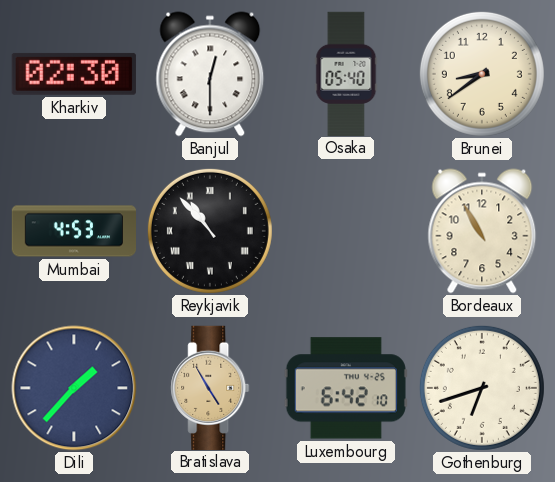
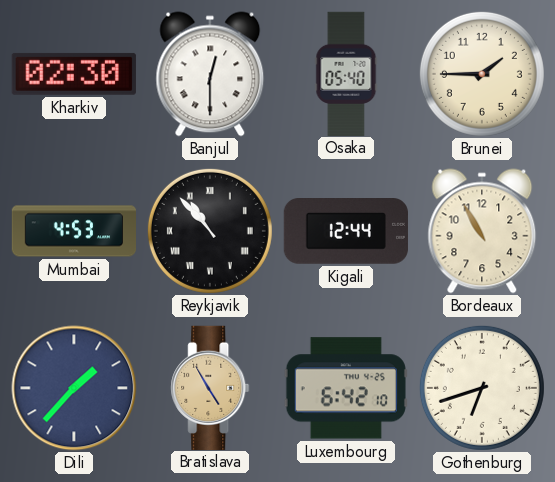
Brunei: 8:39 -> 1:45
Kigali: none -> 12:44
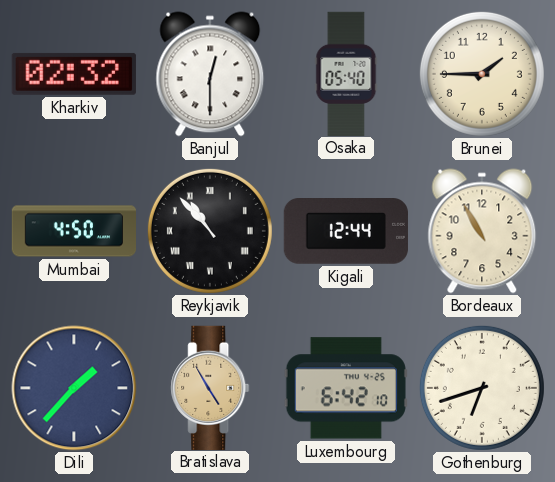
Kharkiv: 02:30 -> 02:32
Mumbai: 4:53 -> 4:50
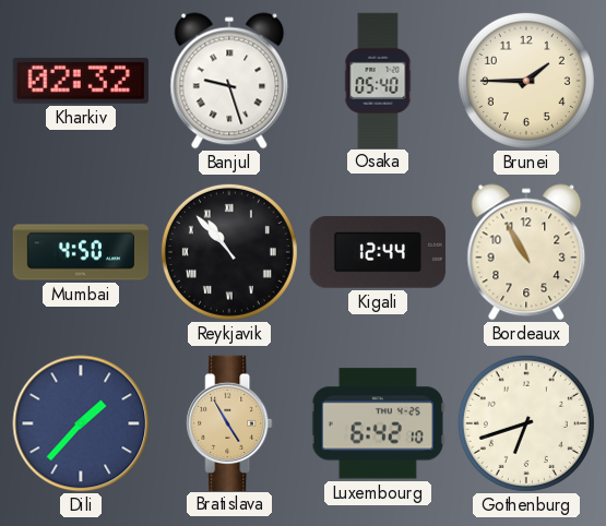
Banjul: 12:30 -> 9:27
